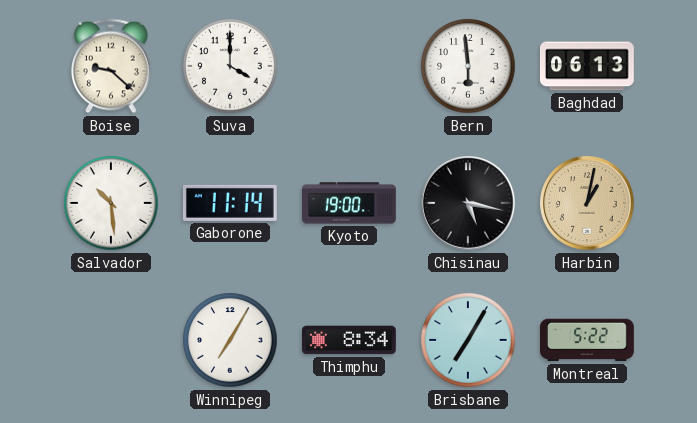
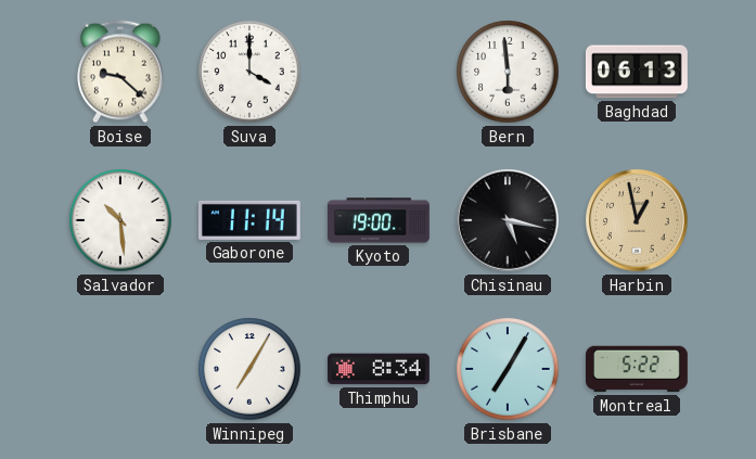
Harbin: 1:02 -> 12:58
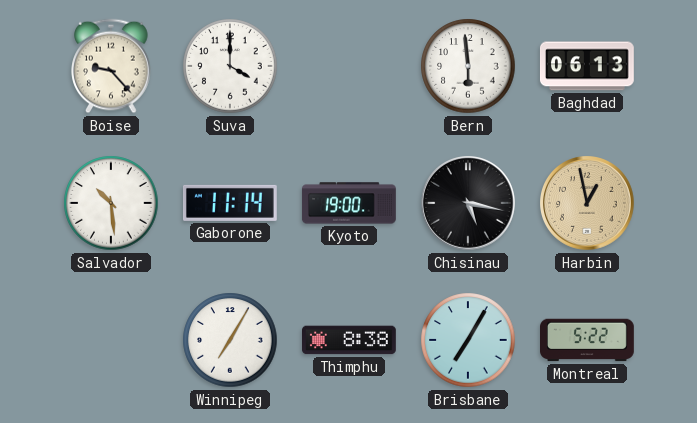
Boise: 9:22 -> 9:23
Thimphu: 8:34 -> 8:38
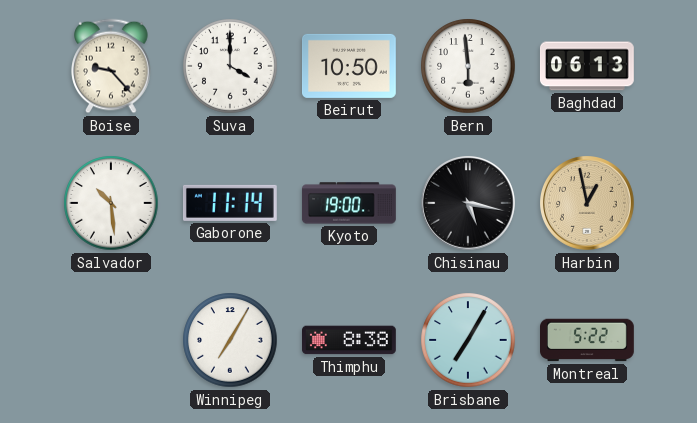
Beirut: none -> 10:50
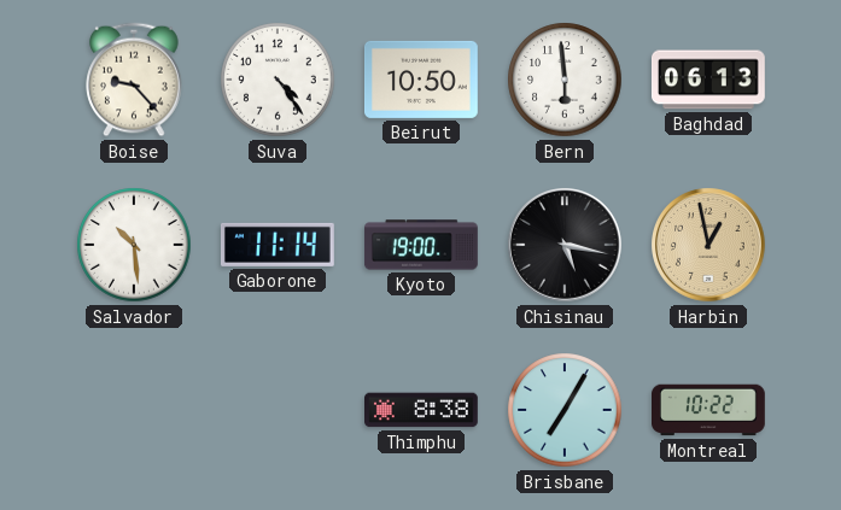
Suva: 4:00 -> 4:24
Winnipeg: 7:05 -> none
Montreal: 5:22 -> 10:22
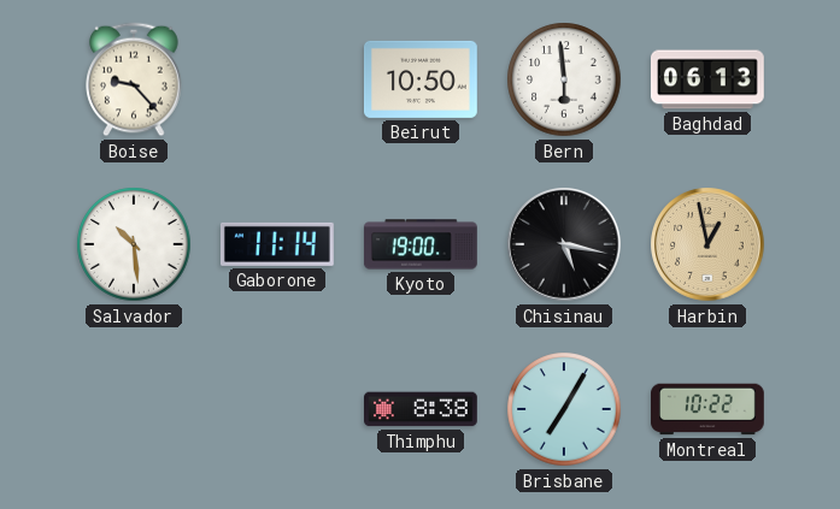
Suva: 4:24 -> none
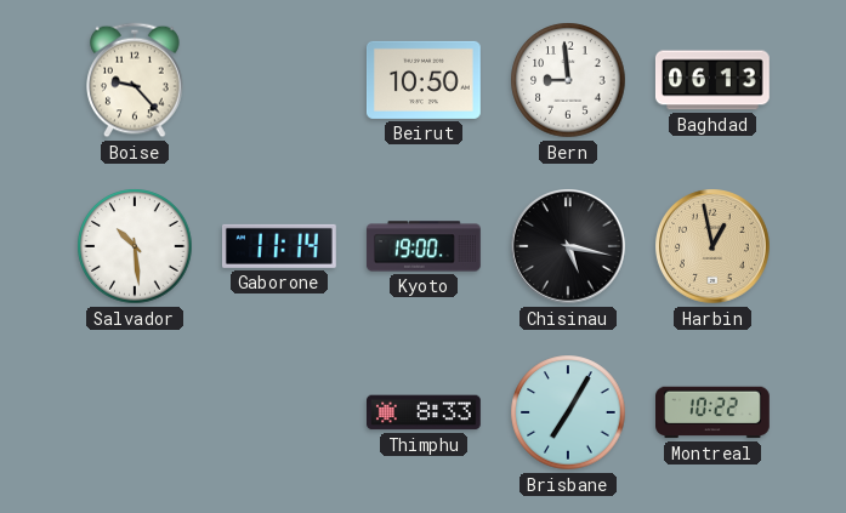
Bern: 5:59 -> 8:59
Thimphu: 8:38 -> 8:33
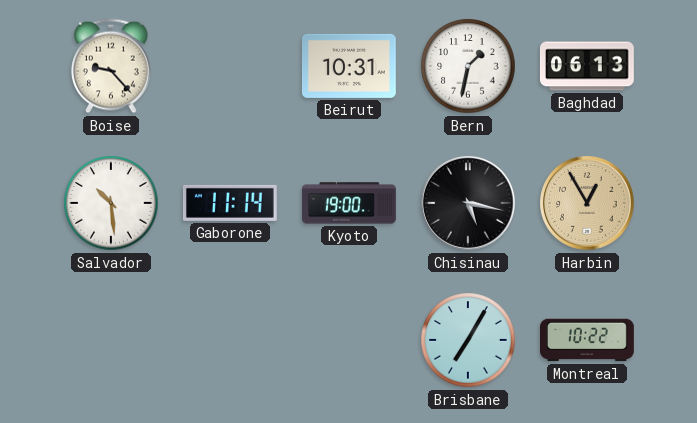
Beirut: 10:50 -> 10:31
Bern: 8:59 -> 1:32
Harbin: 12:58 -> 12:55
Thimphu: 8:33 -> none
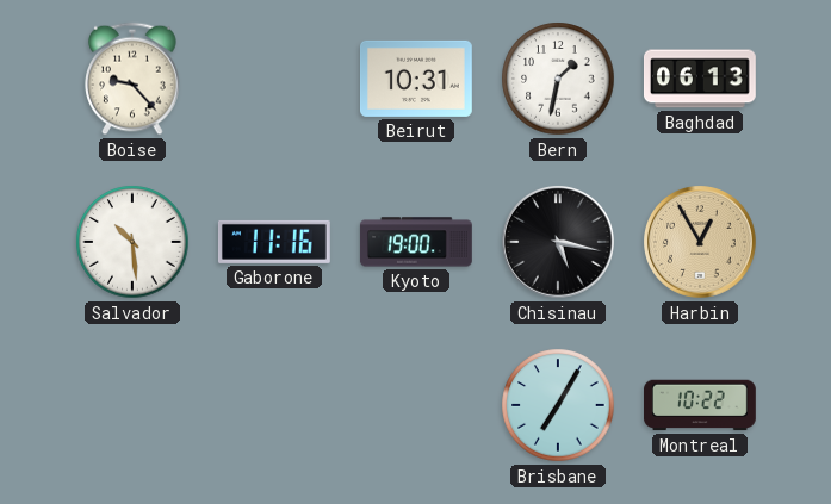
Gaborone: 11:14 -> 11:16
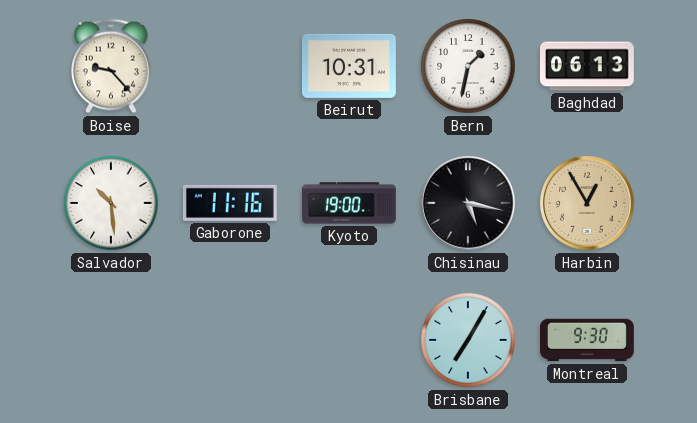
Montreal: 10:22 -> 9:30
